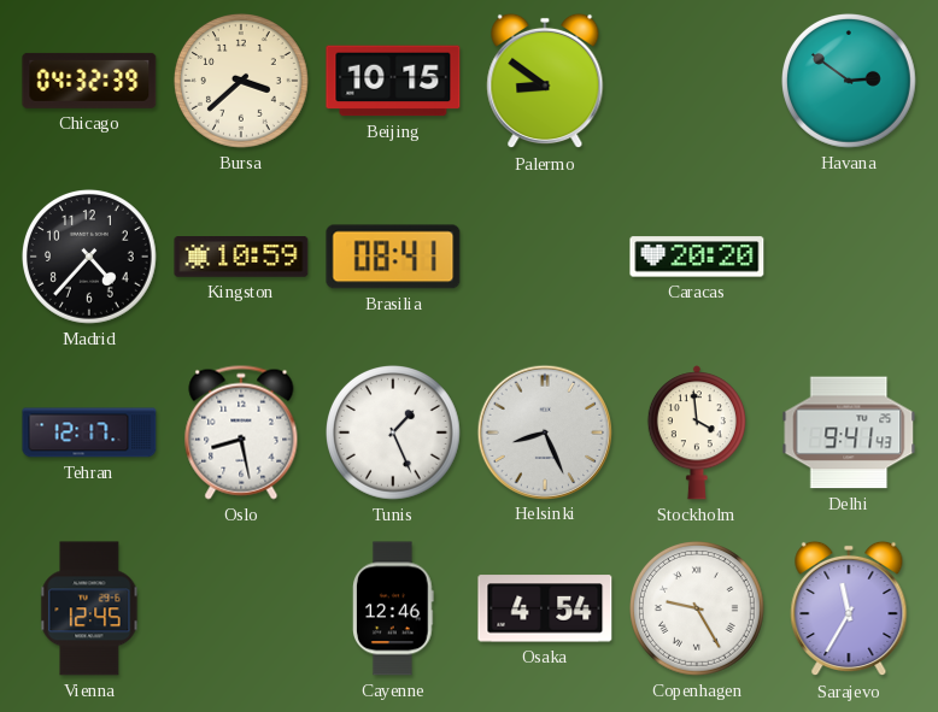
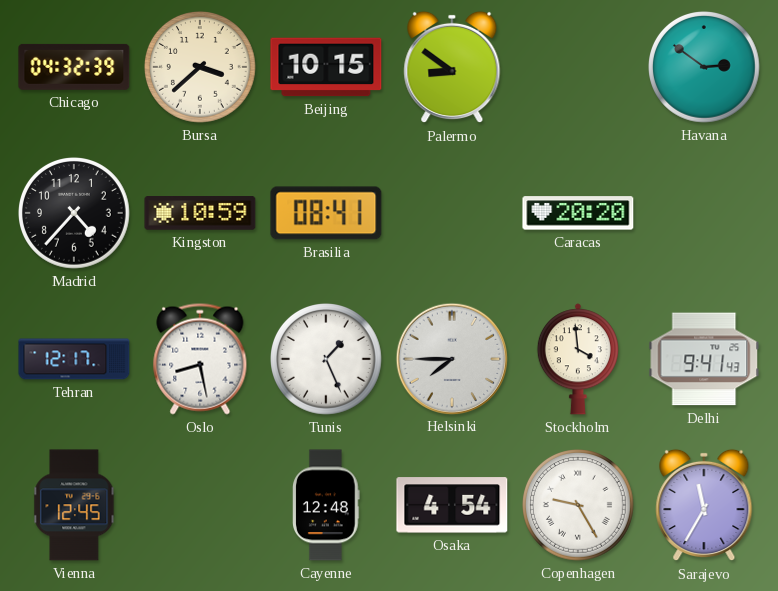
Helsinki: 8:26 -> 7:45
Cayenne: 12:46 -> 12:48
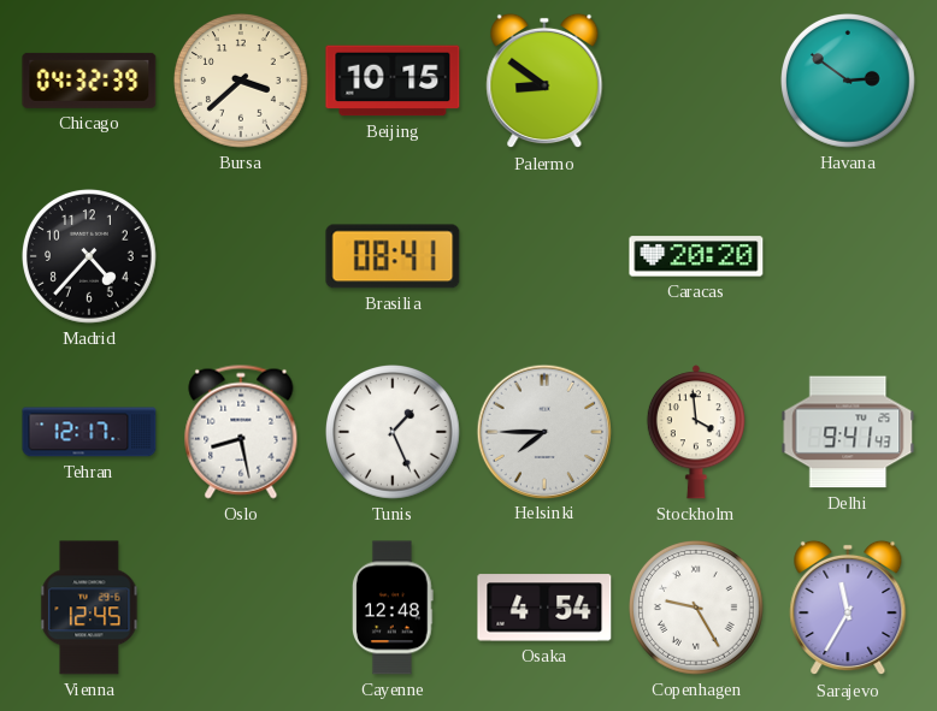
Kingston: 10:59 -> none
